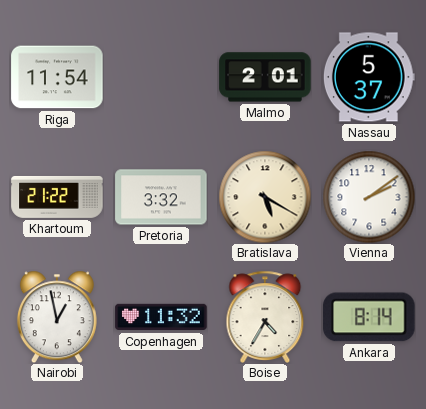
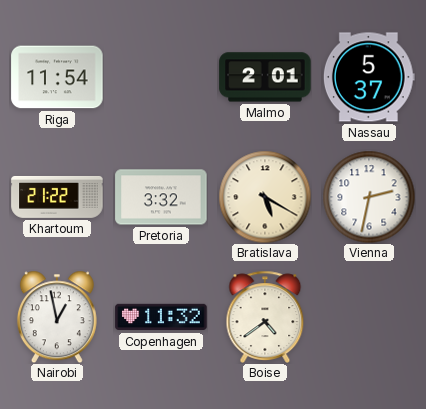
Vienna: 2:09 -> 2:32
Boise: 4:35 -> 4:39
Ankara: 8:14 -> none
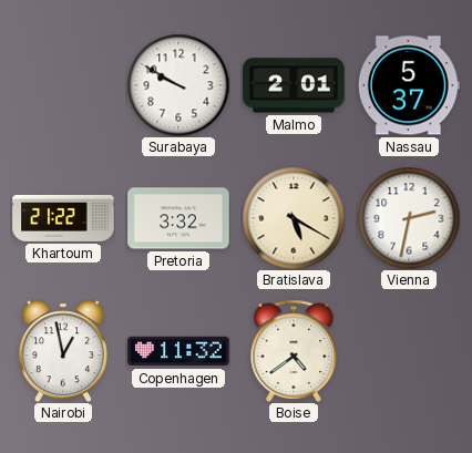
Riga: 11:54 -> none
Surabaya: none -> 9:50
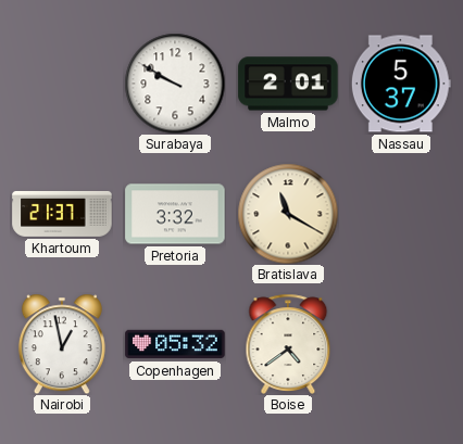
Khartoum: 21:22 -> 21:37
Bratislava: 5:20 -> 11:20
Vienna: 2:32 -> none
Copenhagen: 11:32 -> 05:32
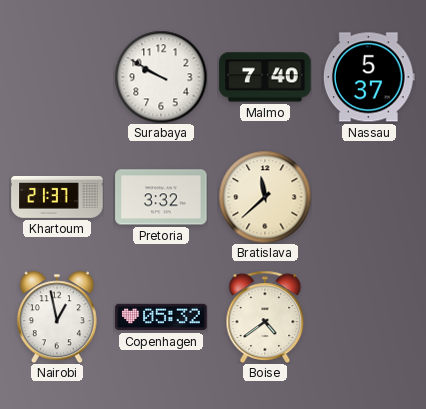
Malmo: 2:01 -> 7:40
Bratislava: 11:20 -> 11:38
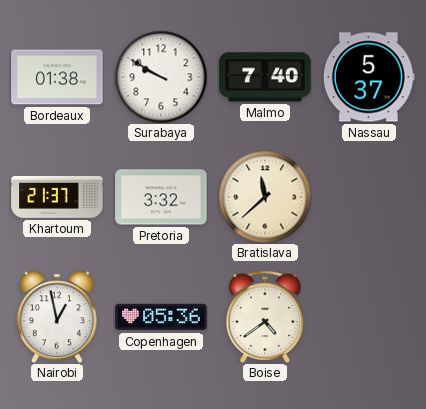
Bordeaux: none -> 01:38
Copenhagen: 05:32 -> 05:36
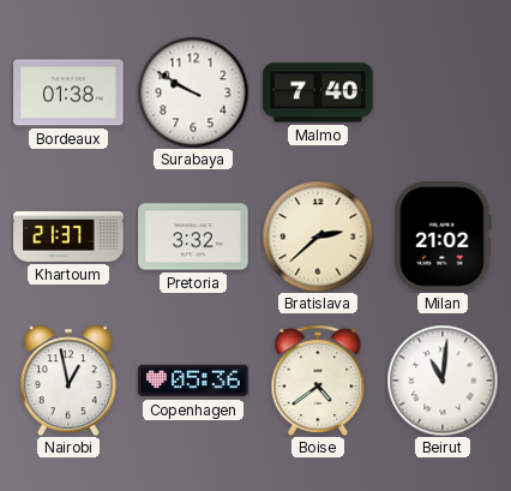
Nassau: 5:37 -> none
Bratislava: 11:38 -> 2:38
Milan: none -> 21:02
Beirut: none -> 11:01
